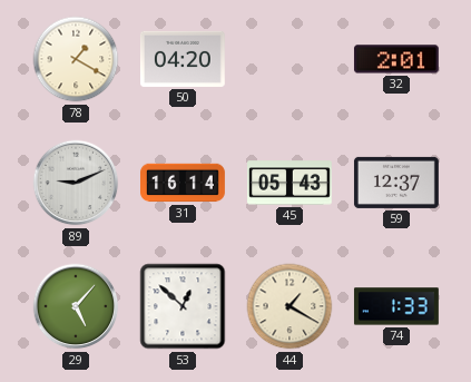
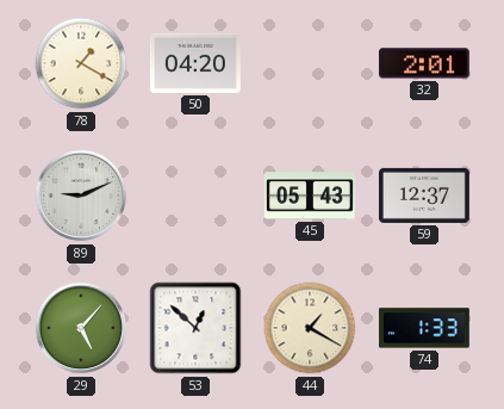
31: 16:14 -> none
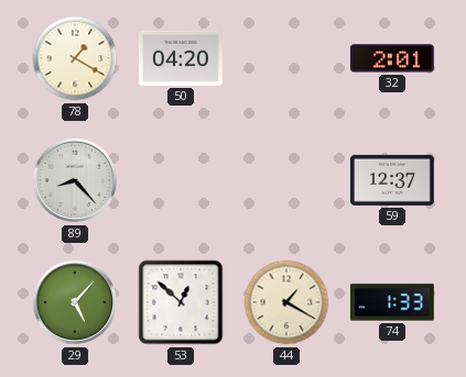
89: 9:11 -> 8:23
45: 05:43 -> none
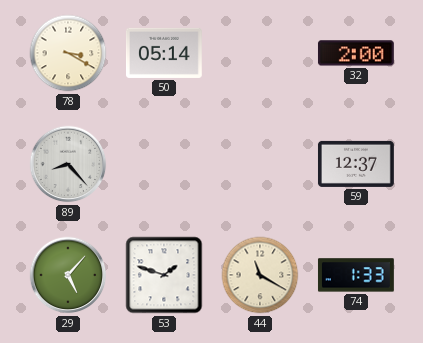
78: 1:20 -> 3:20
50: 04:20 -> 05:14
32: 2:01 -> 2:00
53: 12:52 -> 1:48
44: 1:20 -> 11:20
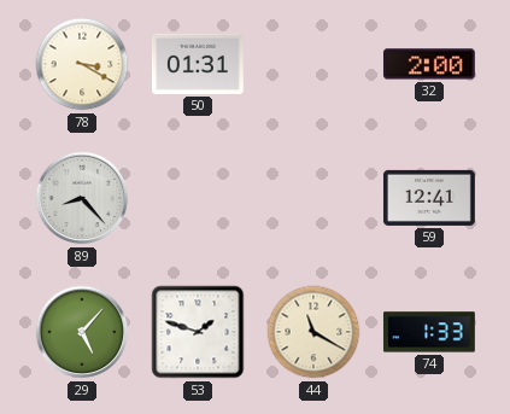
50: 05:14 -> 01:31
59: 12:37 -> 12:41
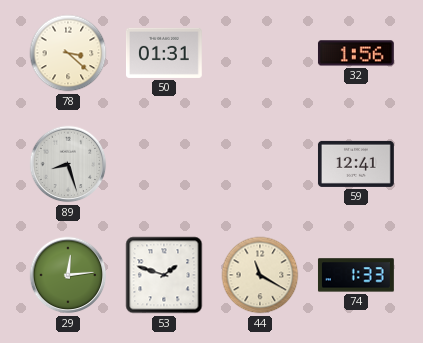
78: 3:20 -> 3:22
32: 2:00 -> 1:56
89: 8:23 -> 8:27
29: 5:07 -> 12:14
